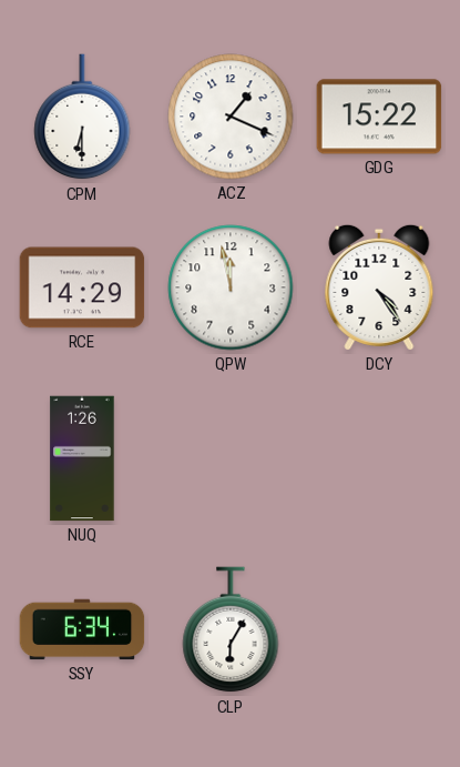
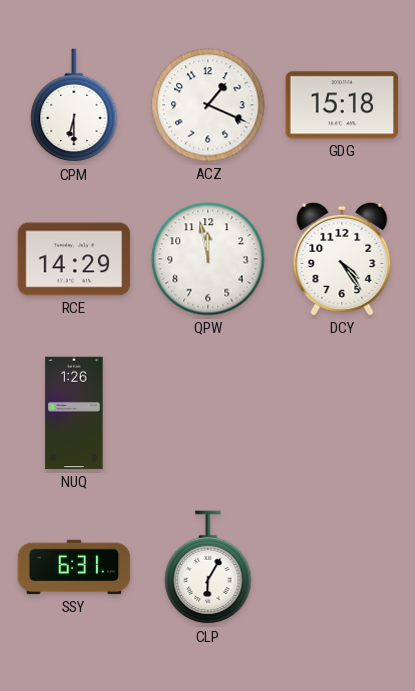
GDG: 15:22 -> 15:18
SSY: 6:34 -> 6:31
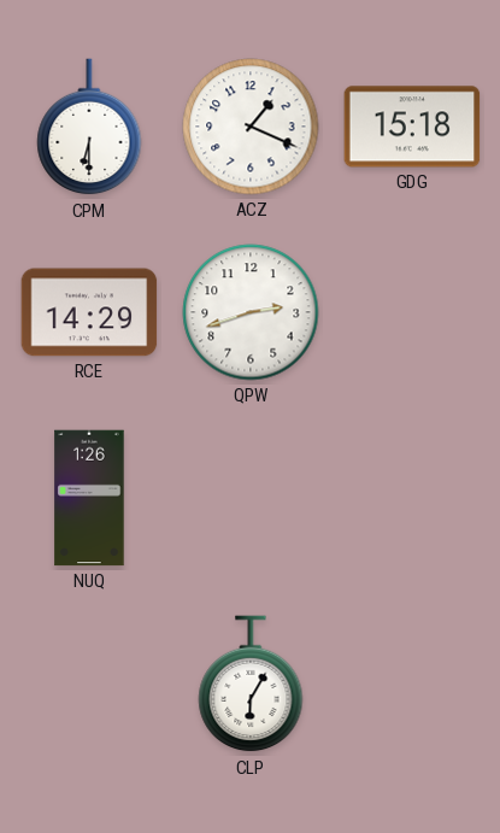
QPW: 11:58 -> 2:42
DCY: 4:24 -> none
SSY: 6:31 -> none
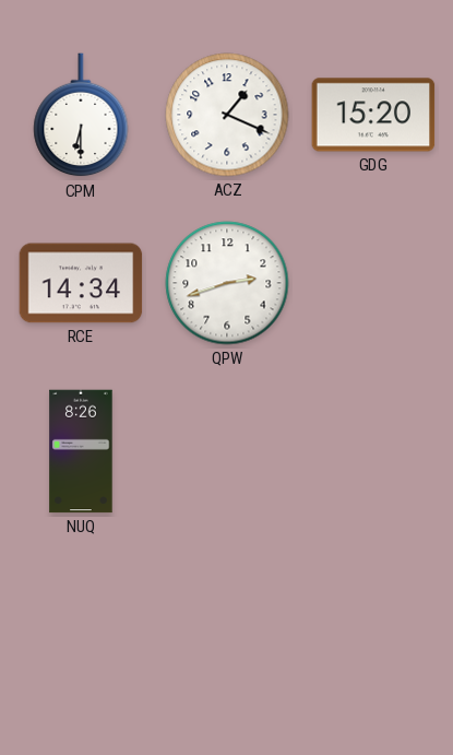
GDG: 15:18 -> 15:20
RCE: 14:29 -> 14:34
NUQ: 1:26 -> 8:26
CLP: 6:05 -> none
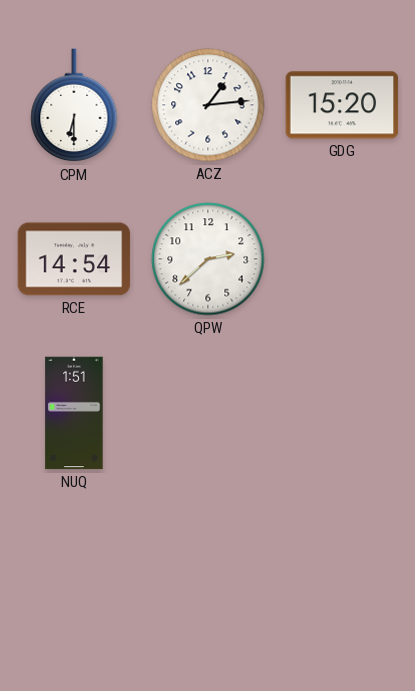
ACZ: 1:19 -> 1:14
RCE: 14:34 -> 14:54
QPW: 2:42 -> 2:38
NUQ: 8:26 -> 1:51
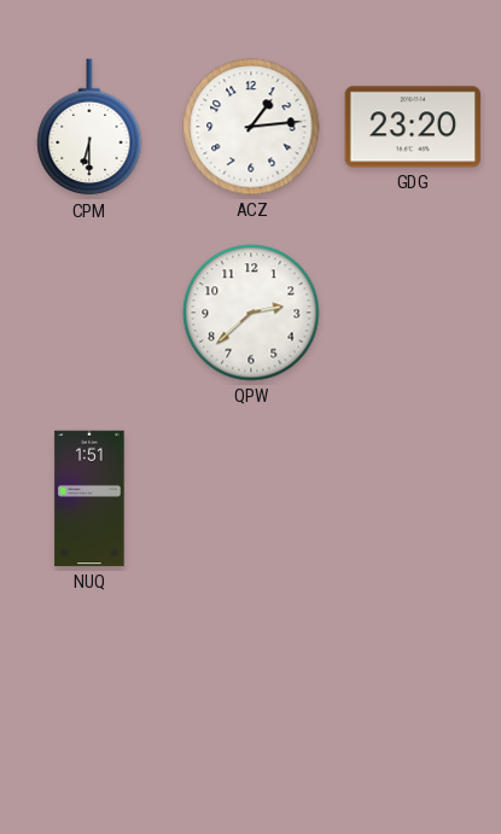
GDG: 15:20 -> 23:20
RCE: 14:54 -> none
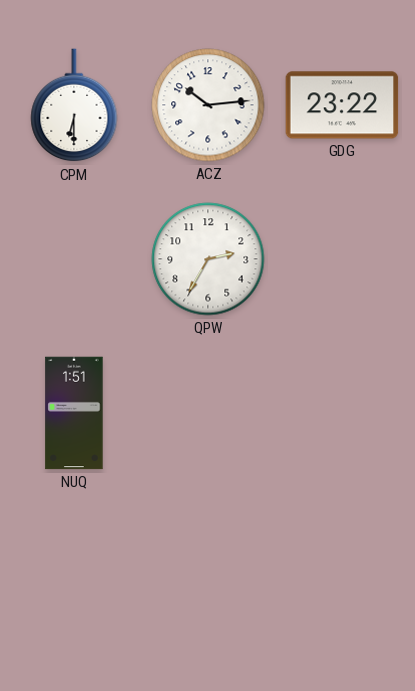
ACZ: 1:14 -> 10:14
GDG: 23:20 -> 23:22
QPW: 2:38 -> 2:35
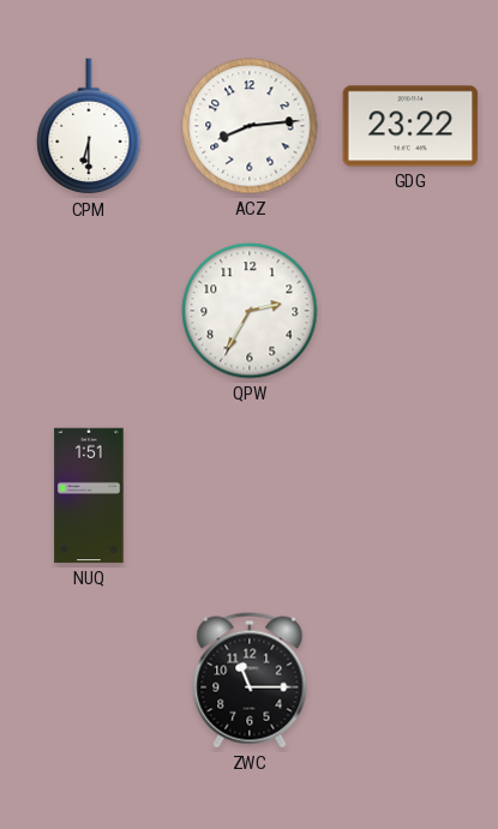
ACZ: 10:14 -> 8:14
ZWC: none -> 11:15
